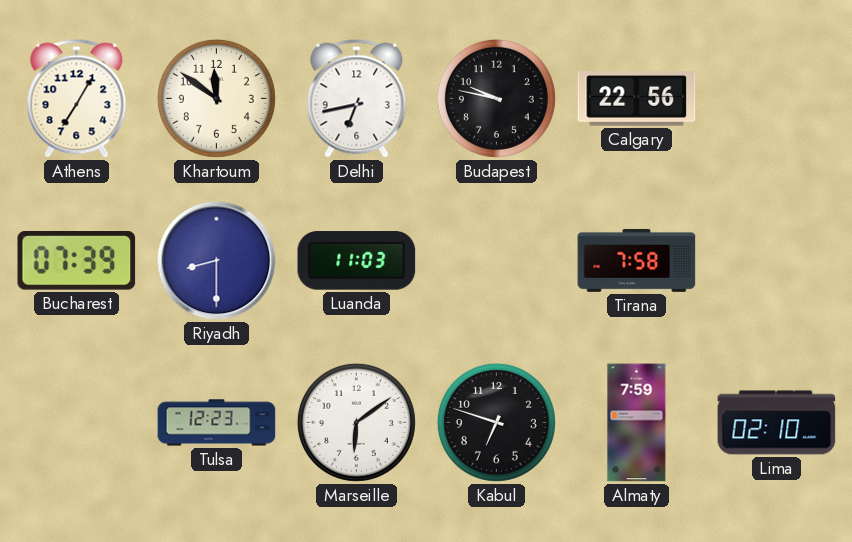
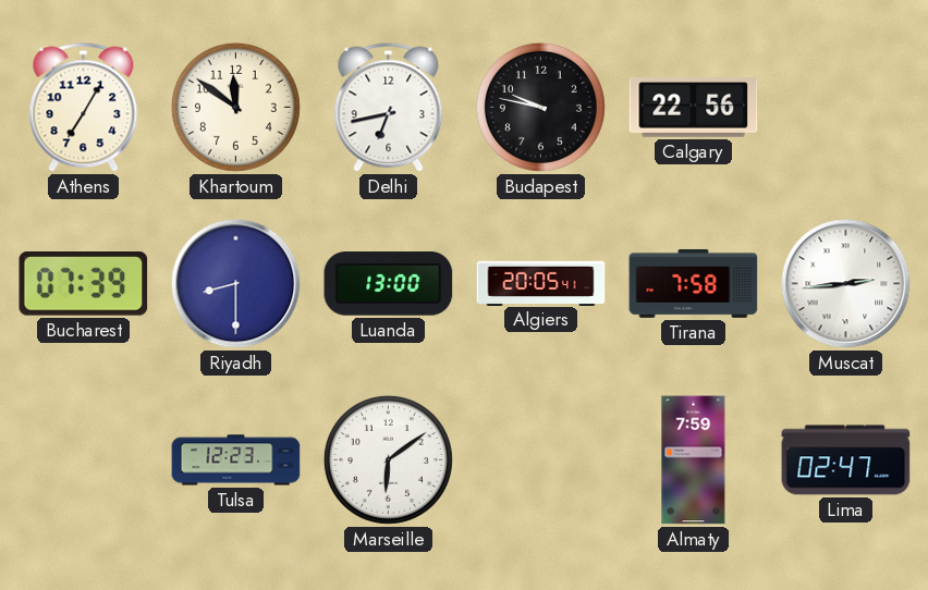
Luanda: 11:03 -> 13:00
Algiers: none -> 20:05
Muscat: none -> 2:44
Kabul: 6:48 -> none
Lima: 02:10 -> 02:47
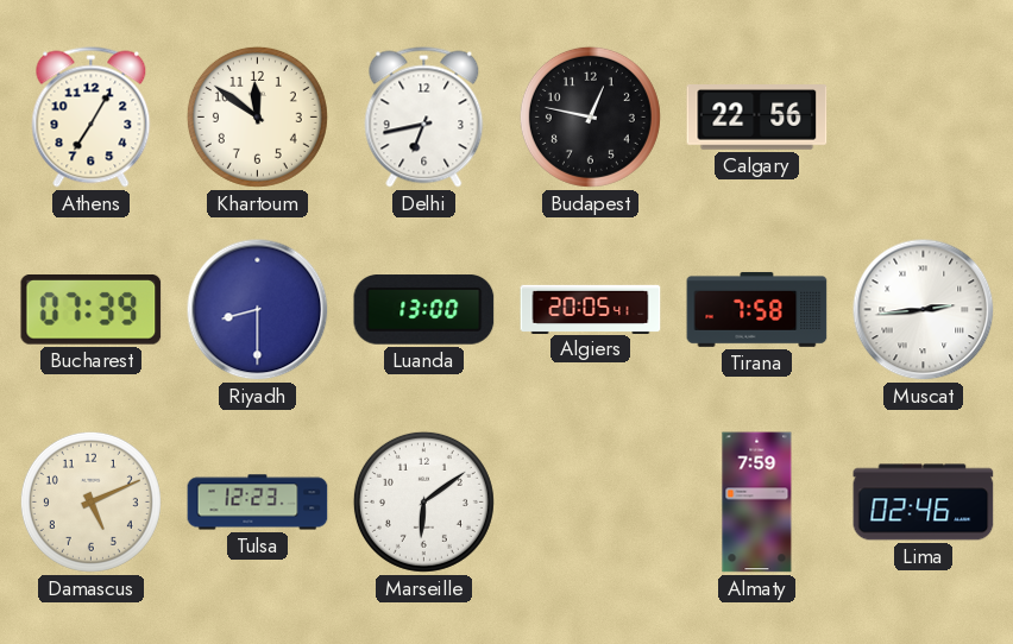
Budapest: 9:47 -> 12:47
Damascus: none -> 5:11
Lima: 02:47 -> 02:46
